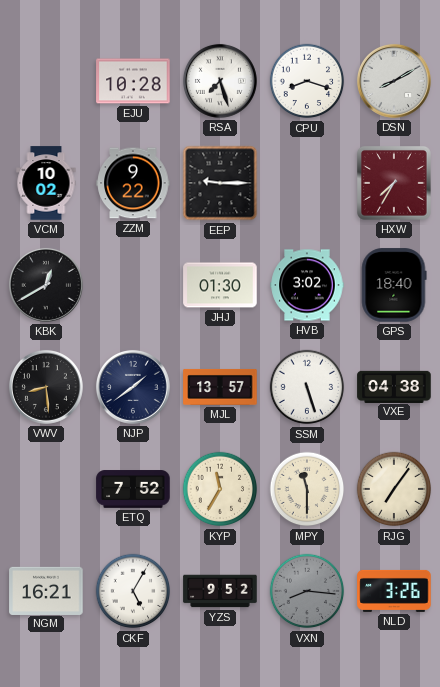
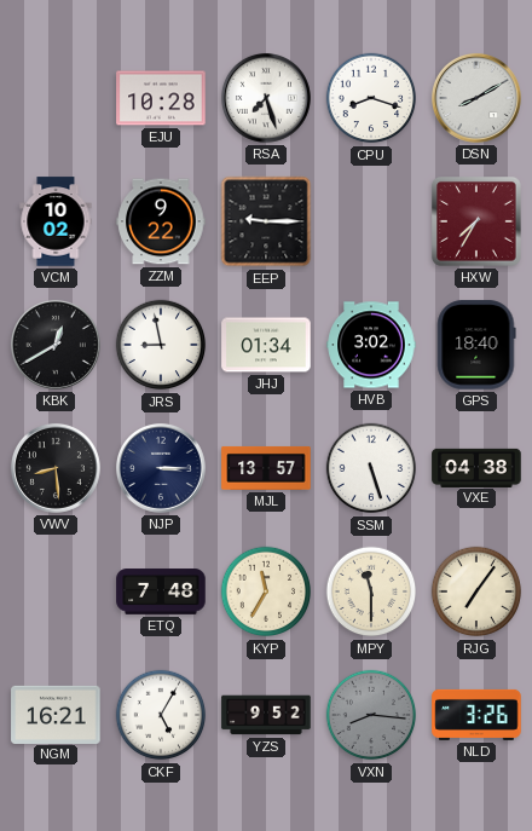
JRS: none -> 8:58
JHJ: 01:30 -> 01:34
NJP: 1:39 -> 3:15
ETQ: 7:52 -> 7:48
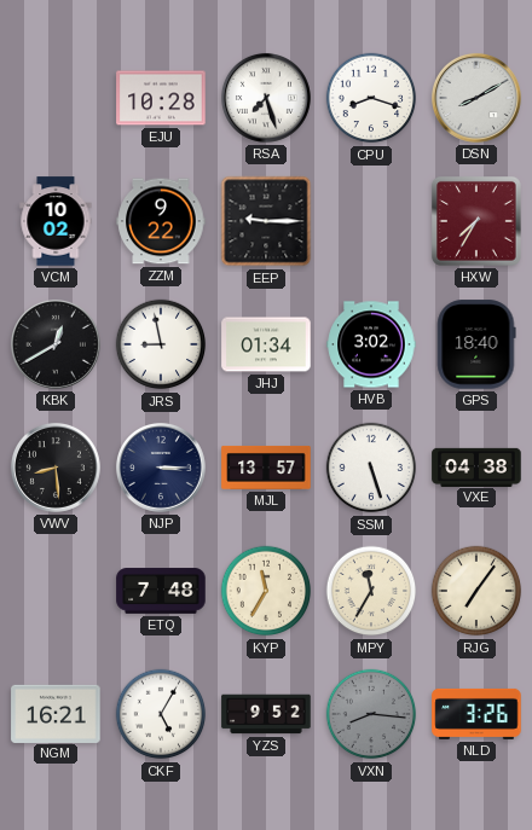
MPY: 11:30 -> 11:35
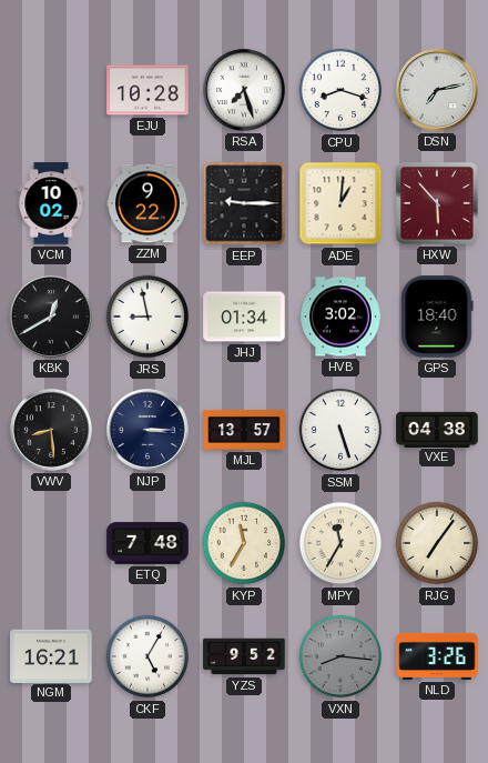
DSN: 8:10 -> 7:13
ADE: none -> 1:01
HXW: 7:35 -> 5:53
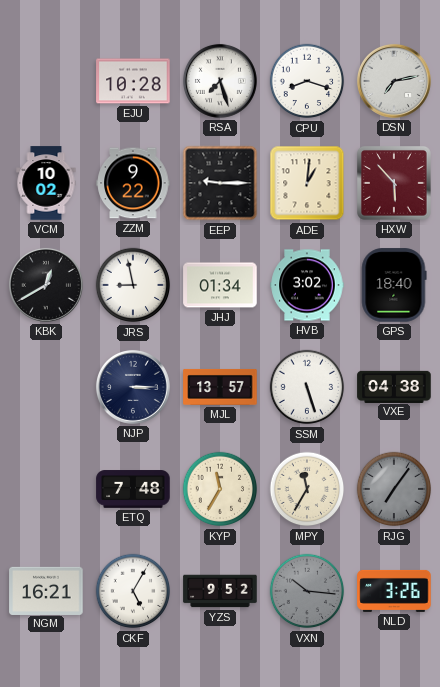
VWV: 8:29 -> none
RJG dial: cream -> grey
VXN: 8:16 -> 10:16
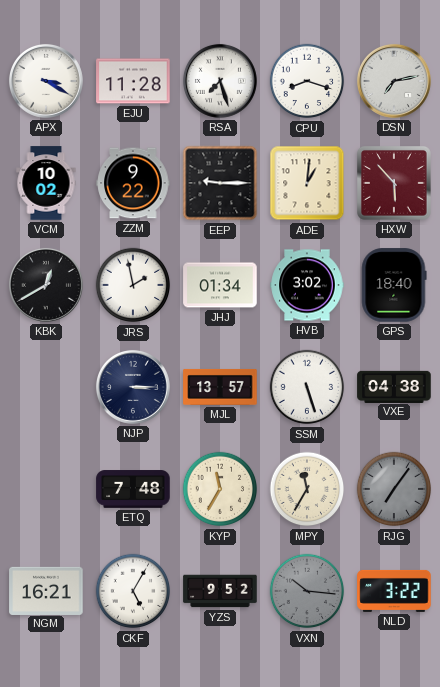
APX: none -> 3:20
EJU: 10:28 -> 11:28
JRS: 8:58 -> 1:58
NLD: 3:26 -> 3:22
